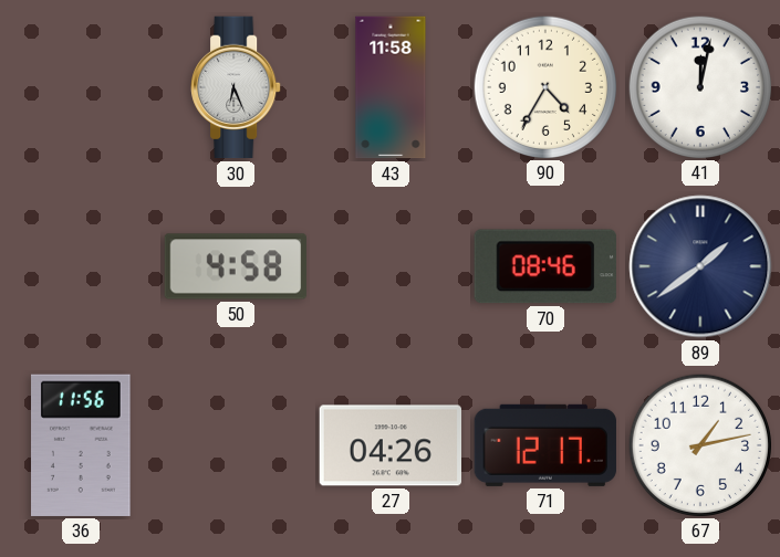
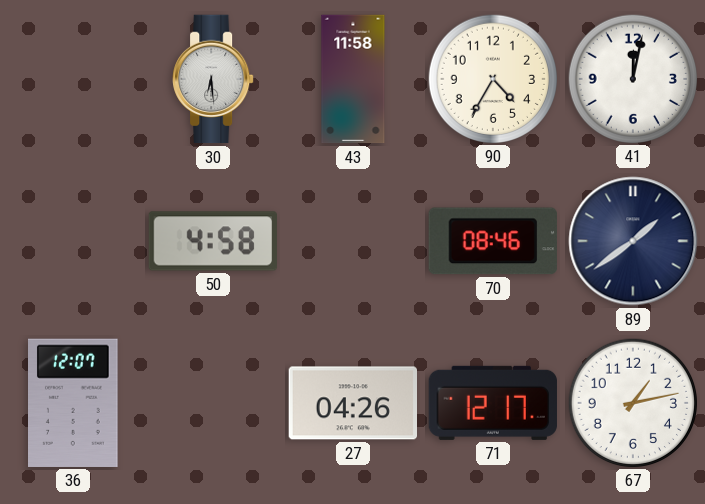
30: 6:26 -> 6:29
36: 11:56 -> 12:07
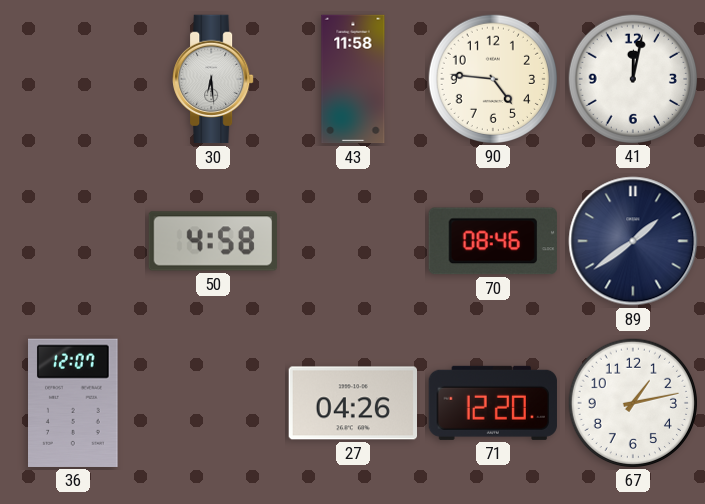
90: 4:35 -> 4:46
71: 12:17 -> 12:20
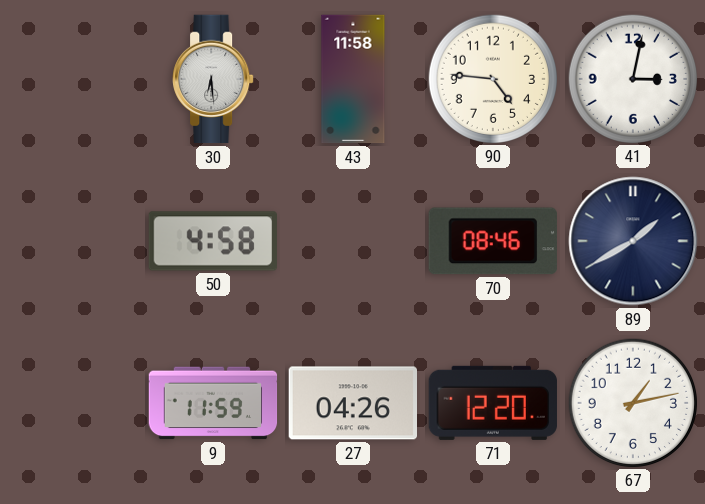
41: 12:02 -> 3:02
89: 1:39 -> 1:40
36: 12:07 -> none
9: none -> 11:59
